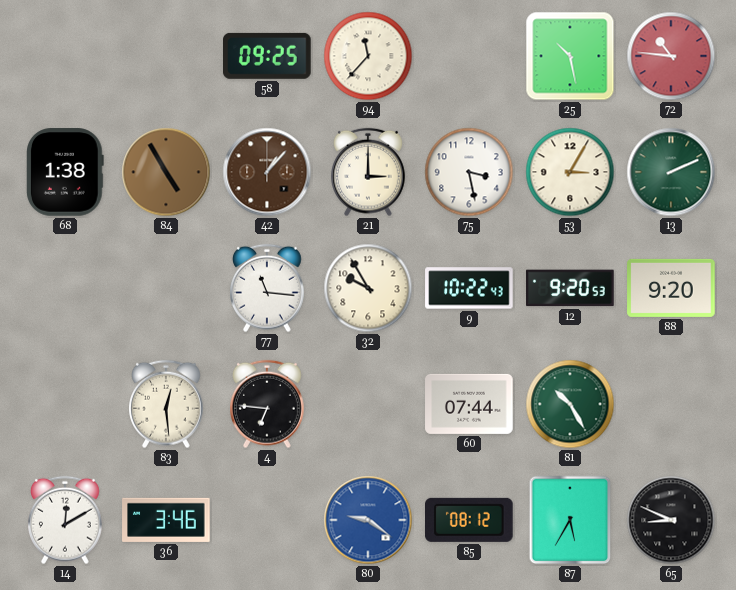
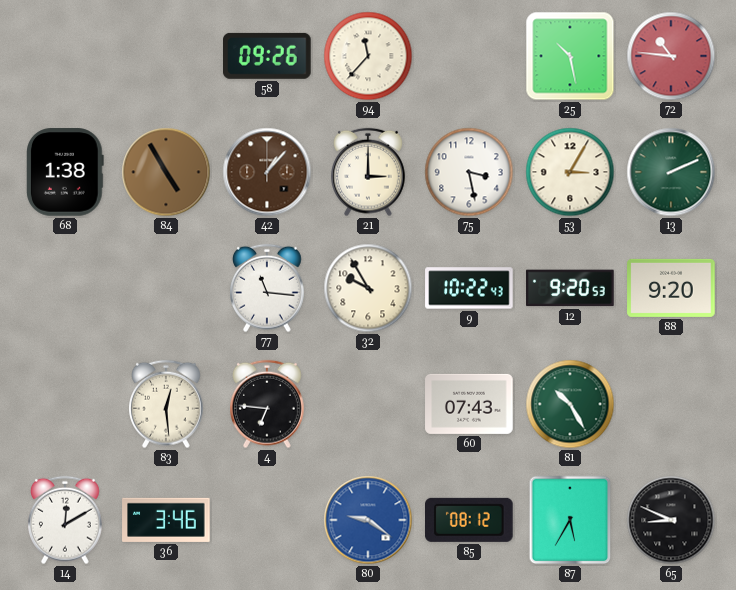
58: 09:25 -> 09:26
60: 07:44 -> 07:43
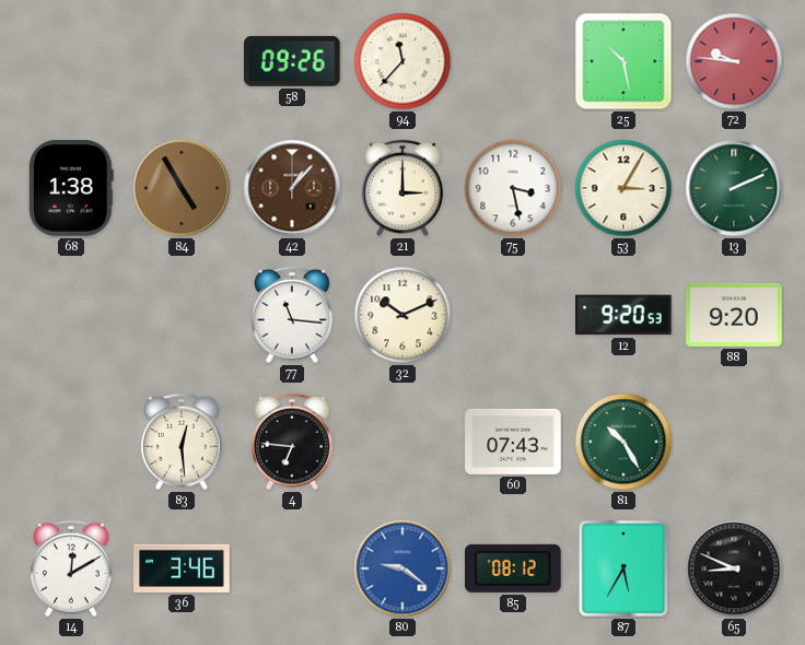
72: 10:46 -> 9:46
32: 9:55 -> 10:11
9: 10:22 -> none
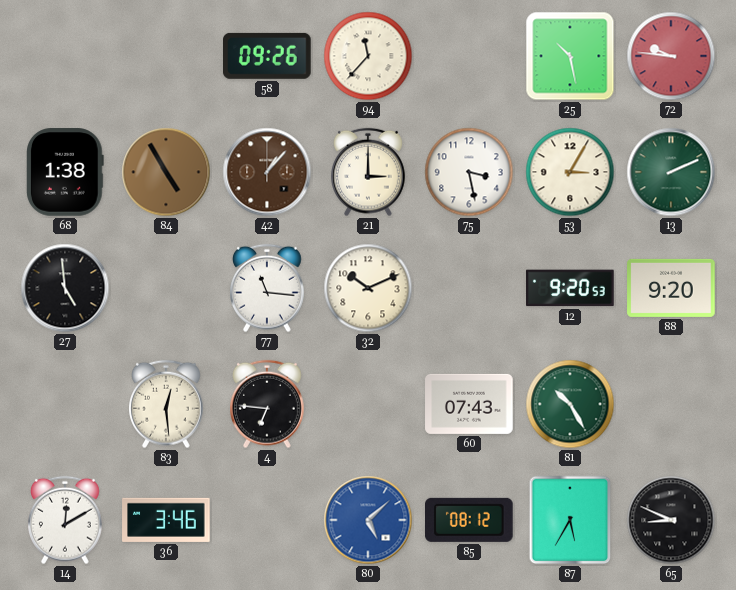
27: none -> 4:59
80: 9:21 -> 5:08
